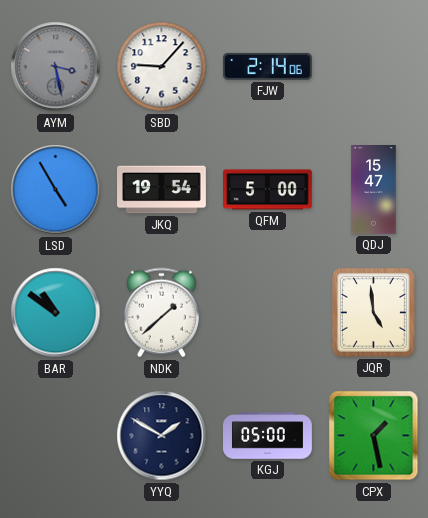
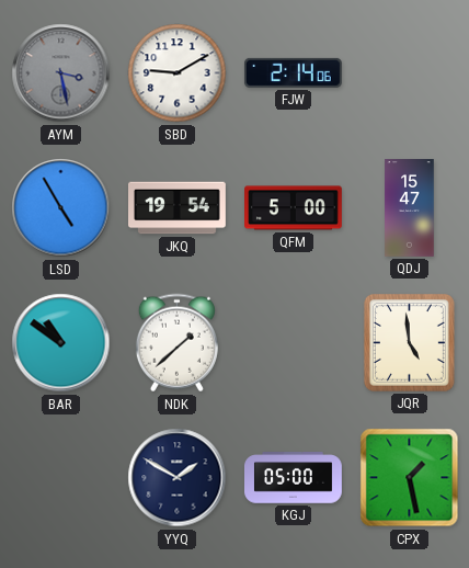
SBD: 9:07 -> 9:10
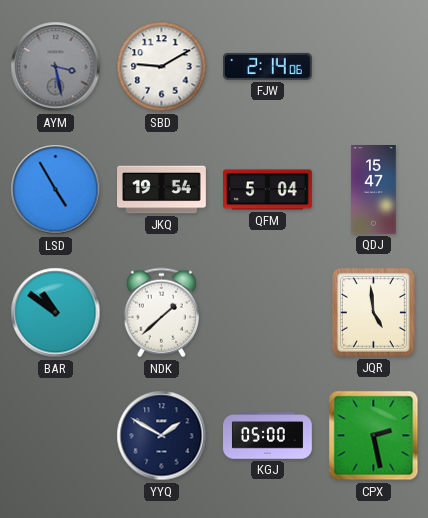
QFM: 5:00 -> 5:04
CPX: 1:28 -> 2:28
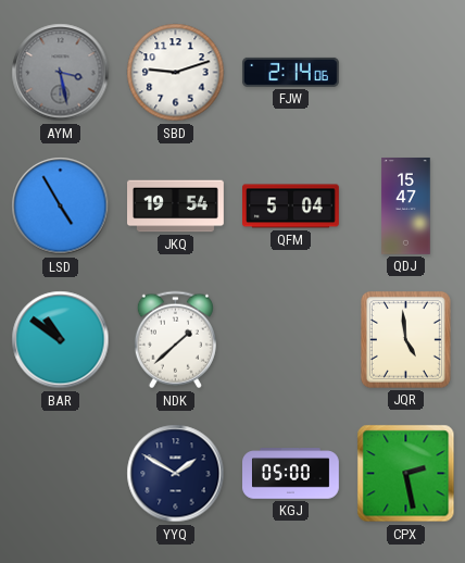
SBD: 9:10 -> 9:12
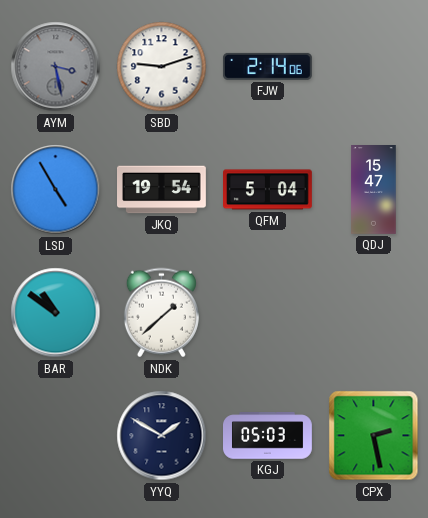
JQR: 4:59 -> none
KGJ: 05:00 -> 05:03
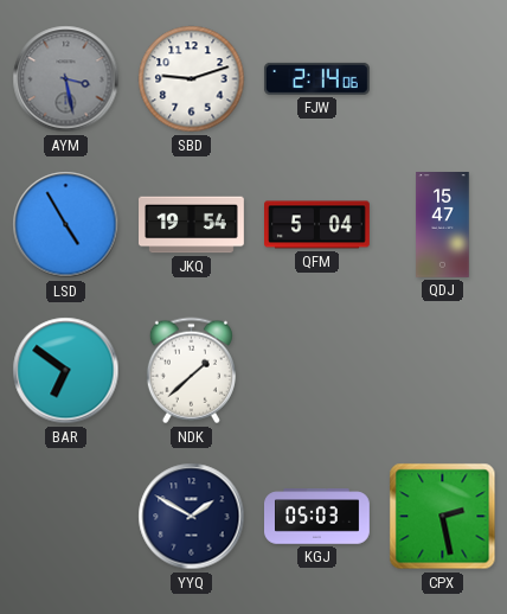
BAR: 10:51 -> 6:51
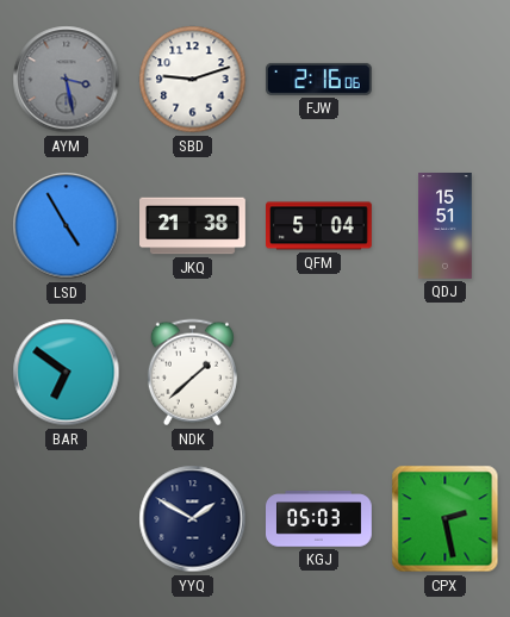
FJW: 2:14 -> 2:16
JKQ: 19:54 -> 21:38
QDJ: 15:47 -> 15:51
